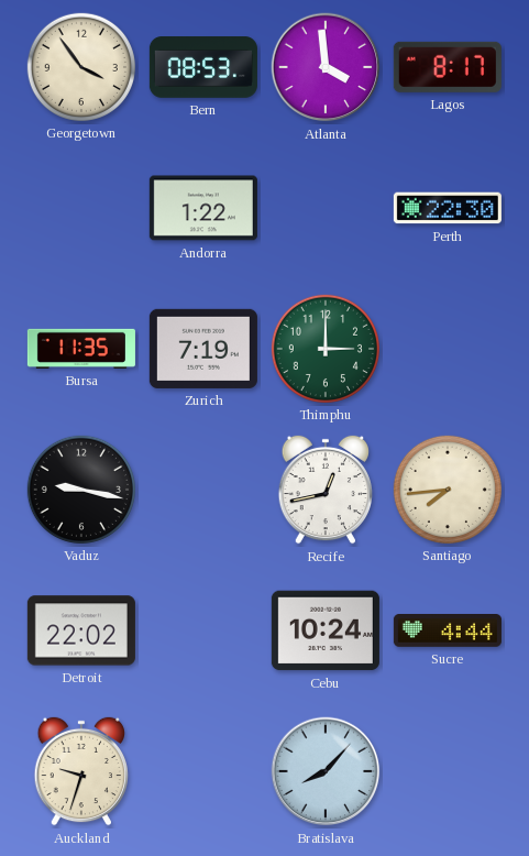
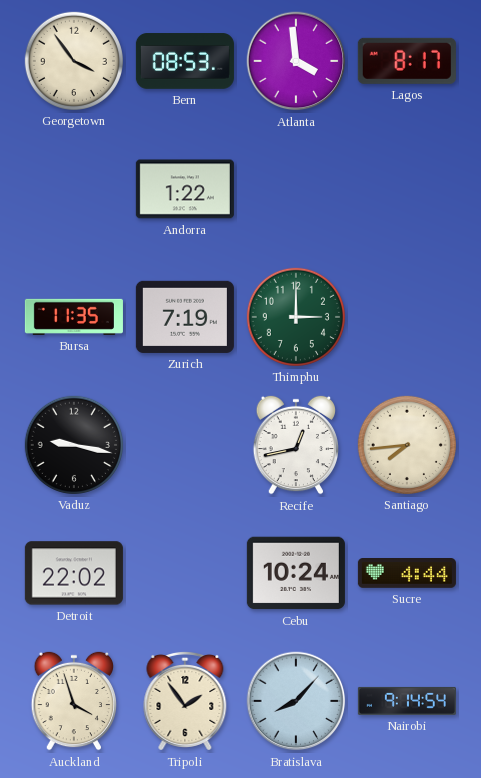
Perth: 22:30 -> none
Auckland: 9:33 -> 3:57
Tripoli: none -> 1:54
Nairobi: none -> 9:14
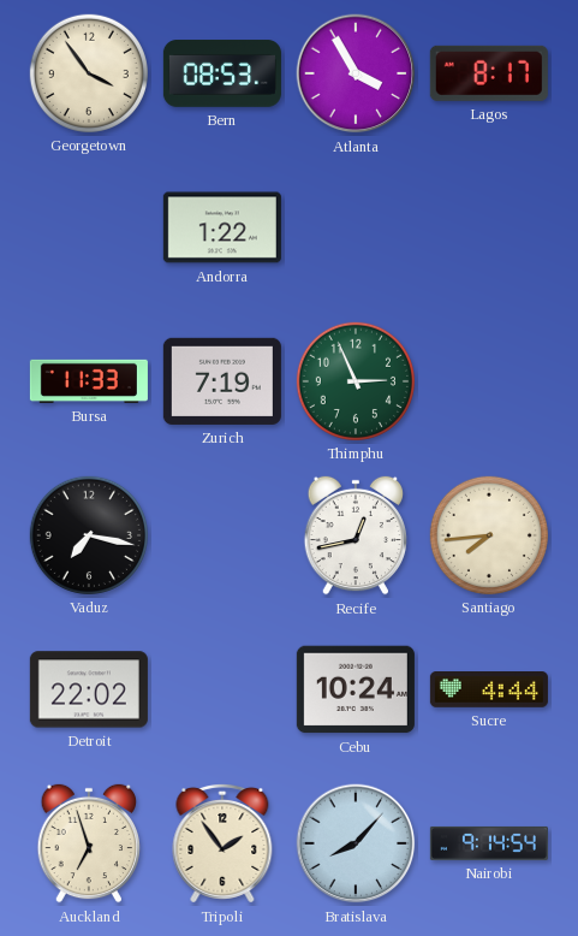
Atlanta: 3:59 -> 3:55
Bursa: 11:35 -> 11:33
Thimphu: 3:00 -> 2:56
Vaduz: 9:17 -> 7:17
Auckland: 3:57 -> 6:57
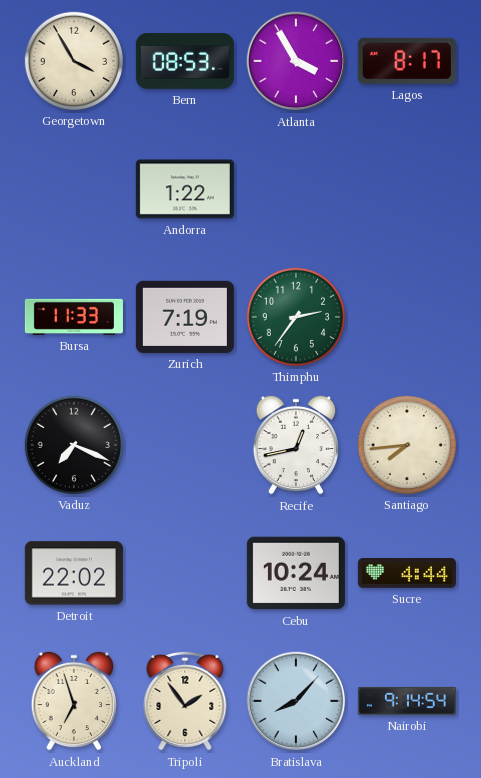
Georgetown: 3:54 -> 3:55
Thimphu: 2:56 -> 2:36
Vaduz: 7:17 -> 7:19
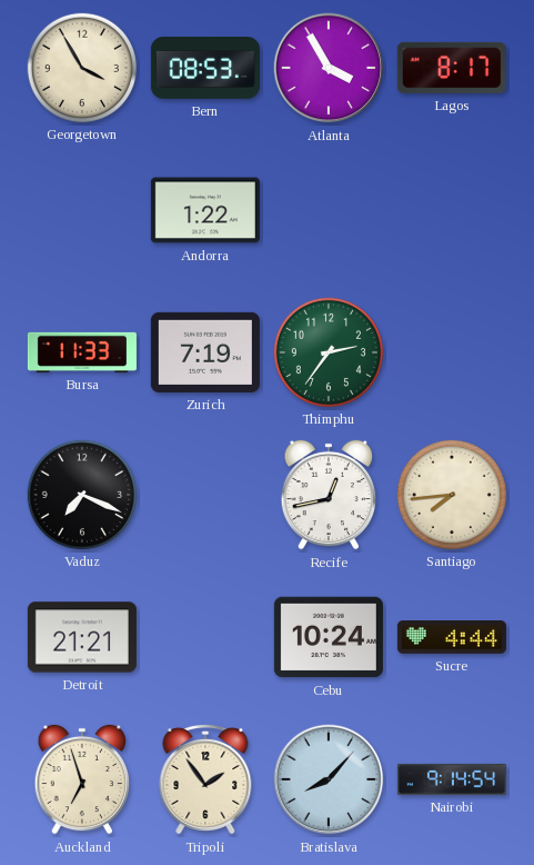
Detroit: 22:02 -> 21:21
